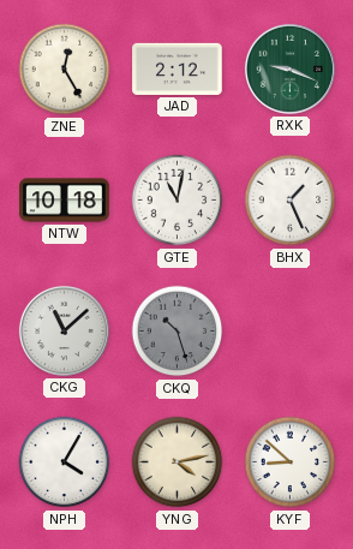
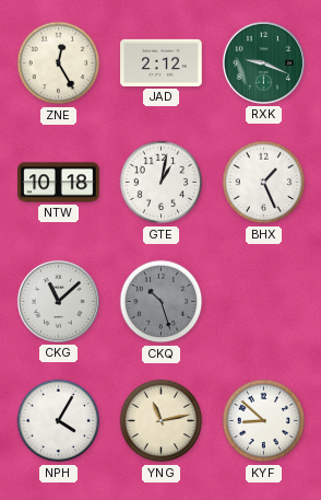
GTE: 11:02 -> 1:02
YNG: 4:13 -> 11:13
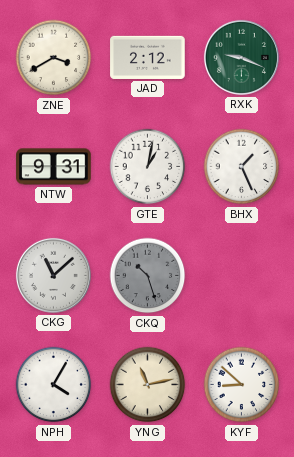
ZNE: 12:25 -> 3:40
NTW: 10:18 -> 9:31
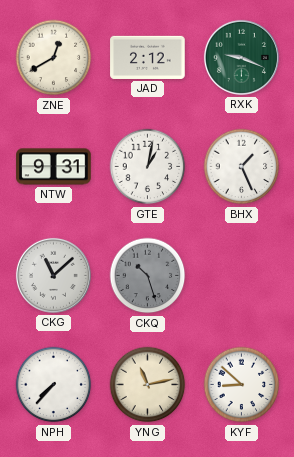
ZNE: 3:40 -> 12:40
NPH: 4:05 -> 7:37
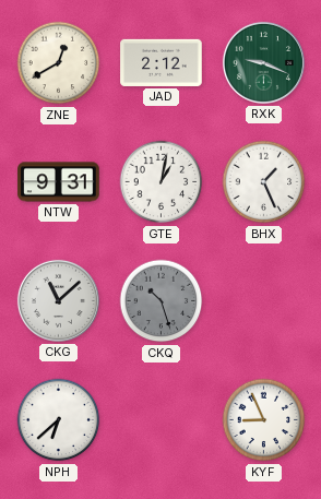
NPH: 7:37 -> 6:38
YNG: 11:13 -> none
KYF: 8:52 -> 8:56
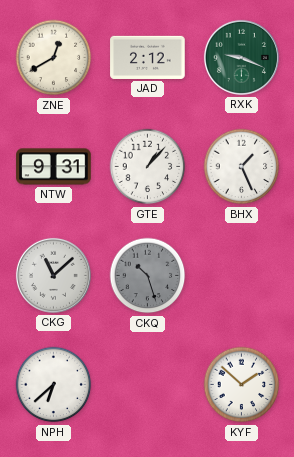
GTE: 1:02 -> 1:07
KYF: 8:56 -> 1:52
